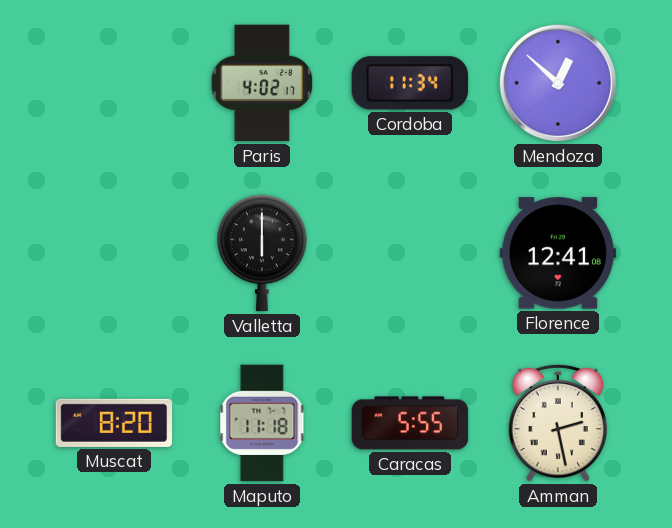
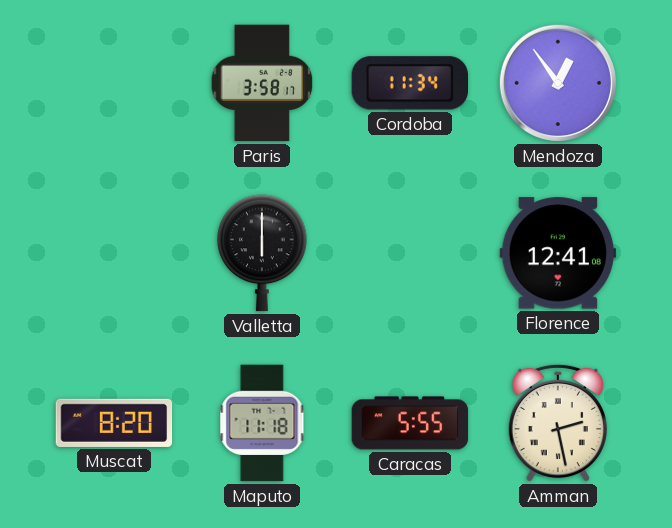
Paris: 4:02 -> 3:58
Mendoza: 12:52 -> 12:54
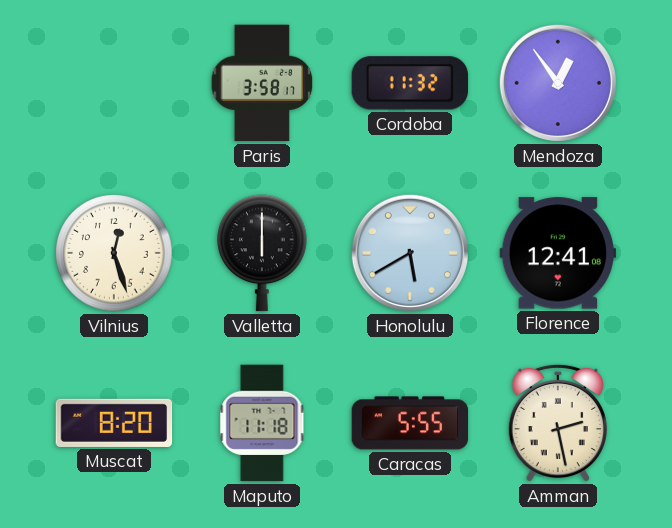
Cordoba: 11:34 -> 11:32
Vilnius: none -> 12:27
Honolulu: none -> 5:40
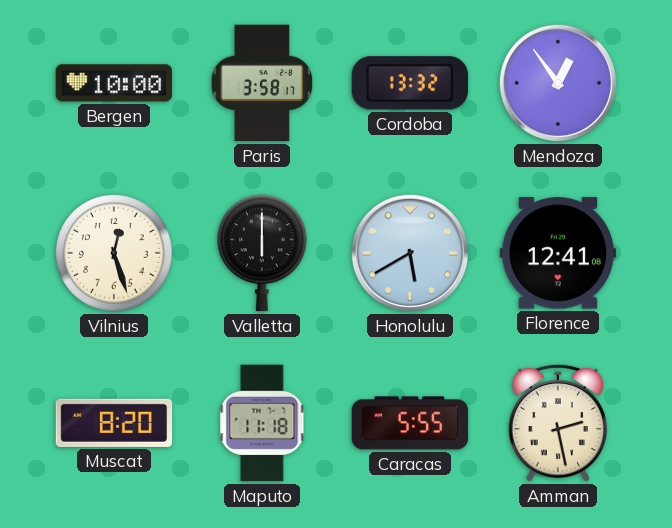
Bergen: none -> 10:00
Cordoba: 11:32 -> 13:32
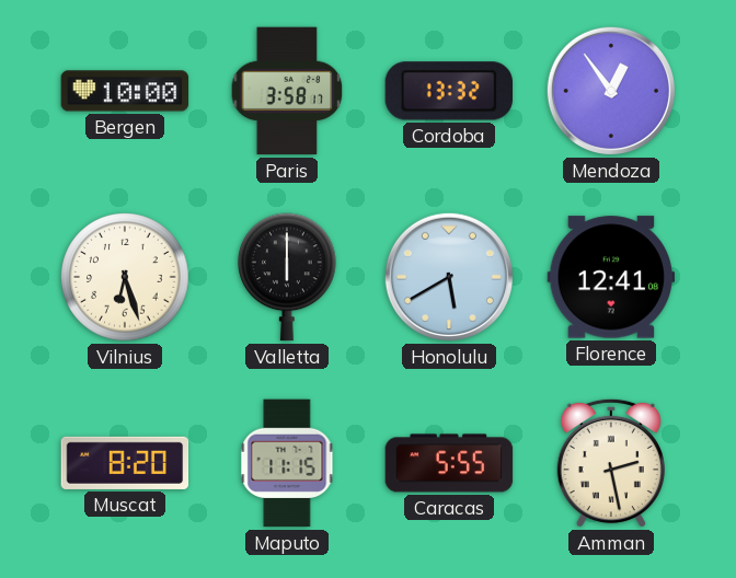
Vilnius: 12:27 -> 6:27
Maputo: 11:18 -> 11:15
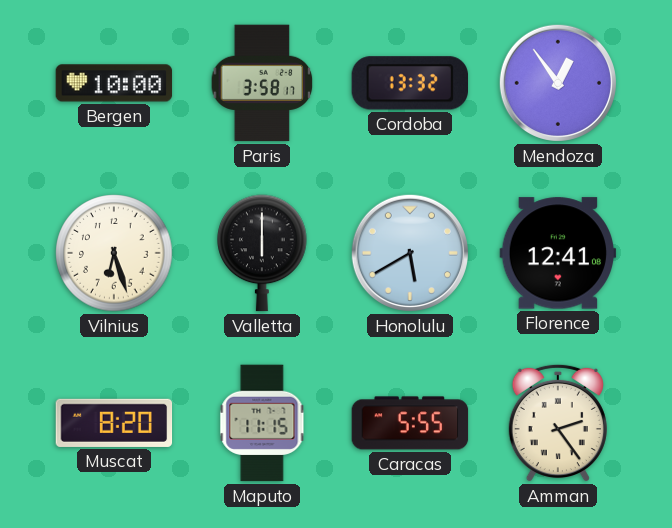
Amman: 2:28 -> 2:24
